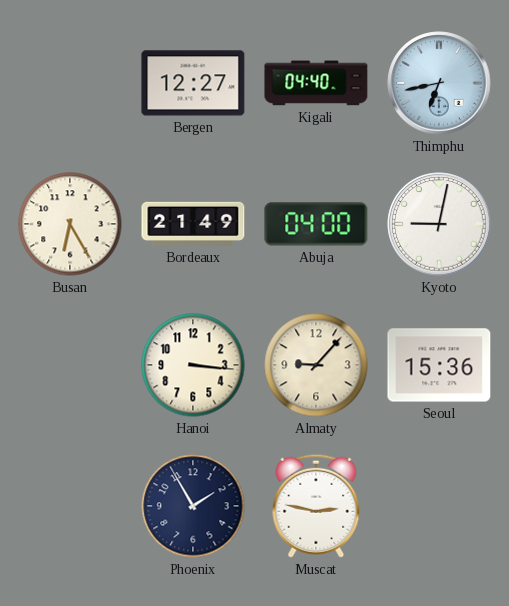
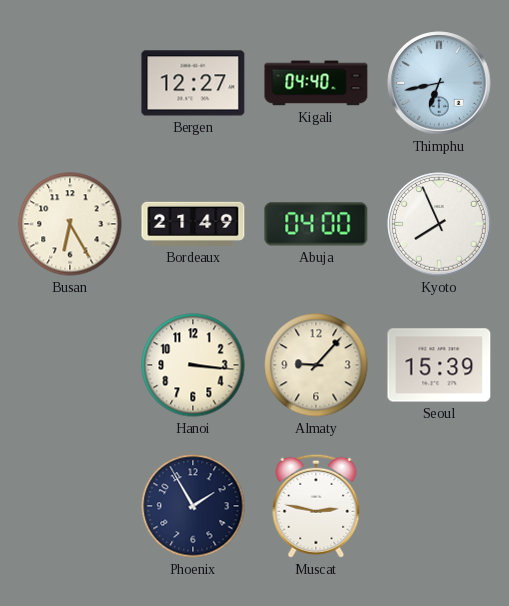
Kyoto: 9:02 -> 7:56
Seoul: 15:36 -> 15:39
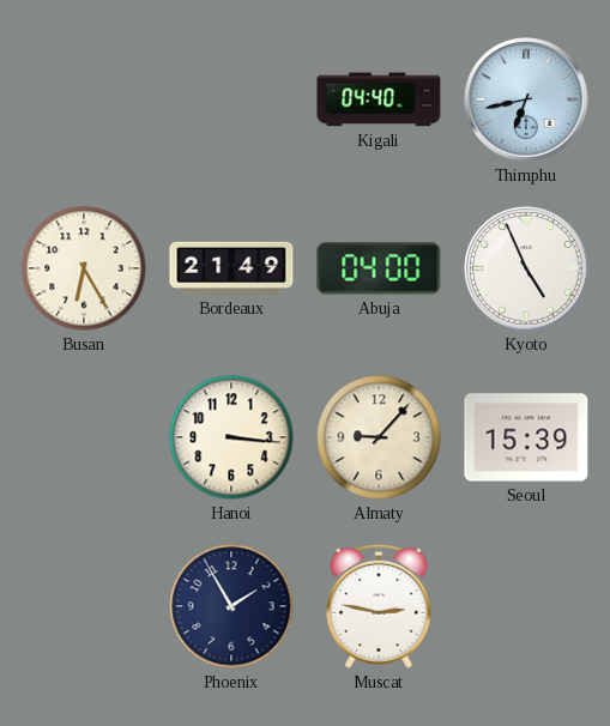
Bergen: 12:27 -> none
Kyoto: 7:56 -> 4:56
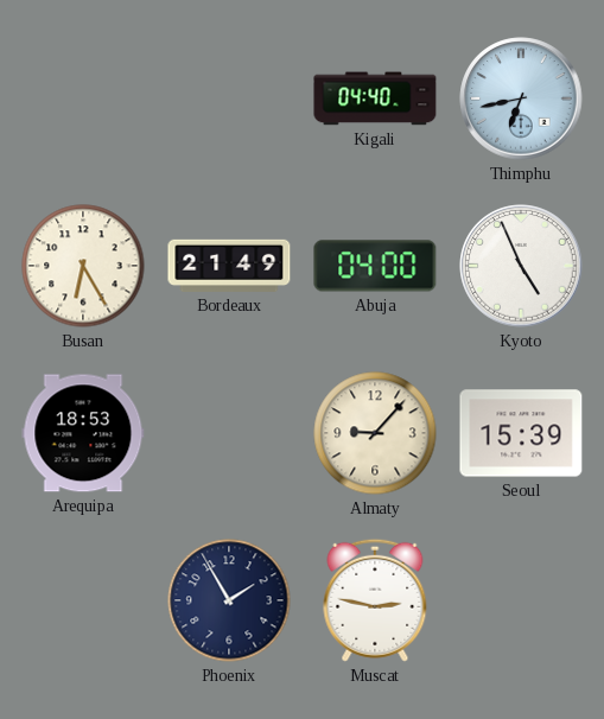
Arequipa: none -> 18:53
Hanoi: 3:16 -> none
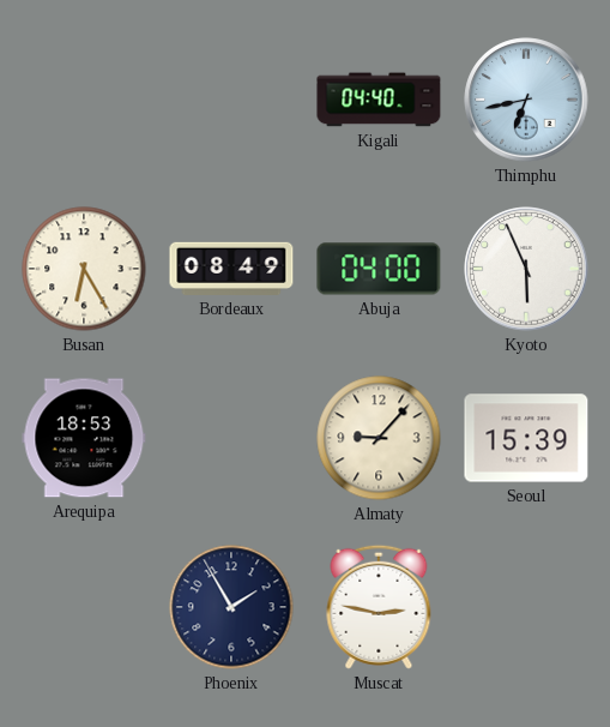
Bordeaux: 21:49 -> 08:49
Kyoto: 4:56 -> 5:56
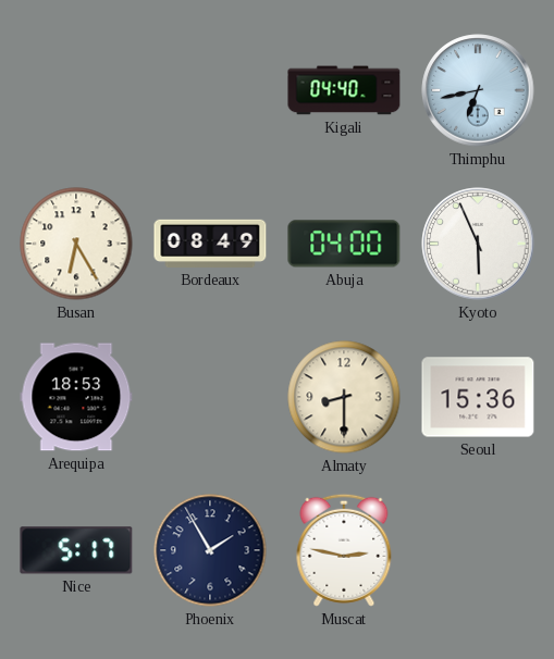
Almaty: 9:07 -> 8:30
Seoul: 15:39 -> 15:36
Nice: none -> 5:17
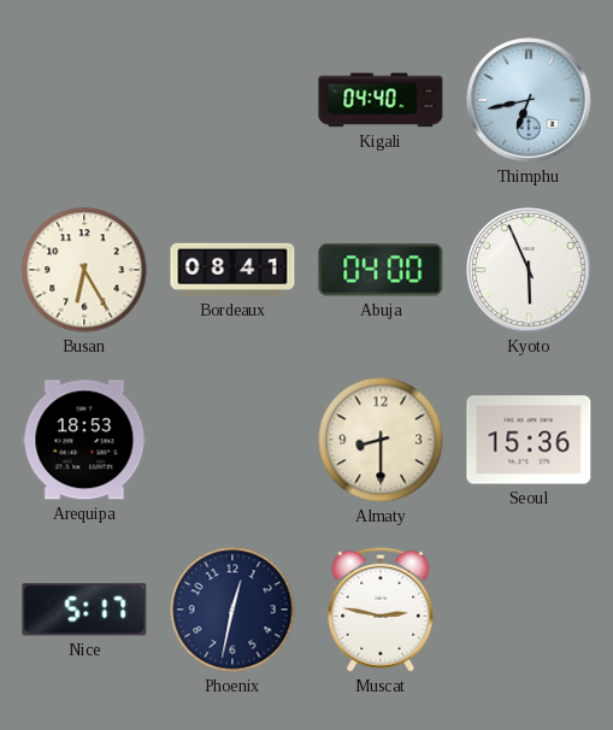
Bordeaux: 08:49 -> 08:41
Phoenix: 1:55 -> 12:32
